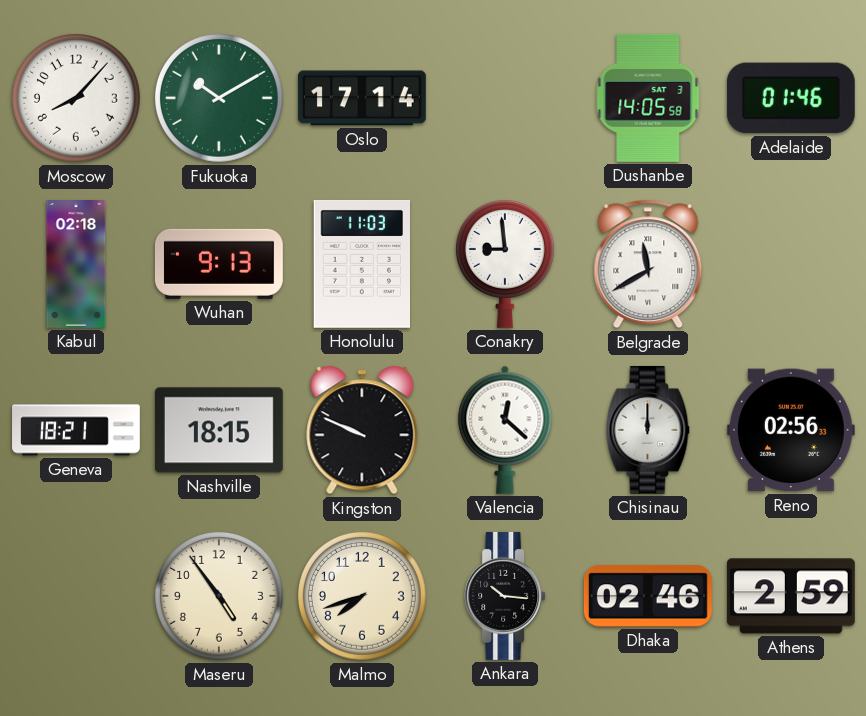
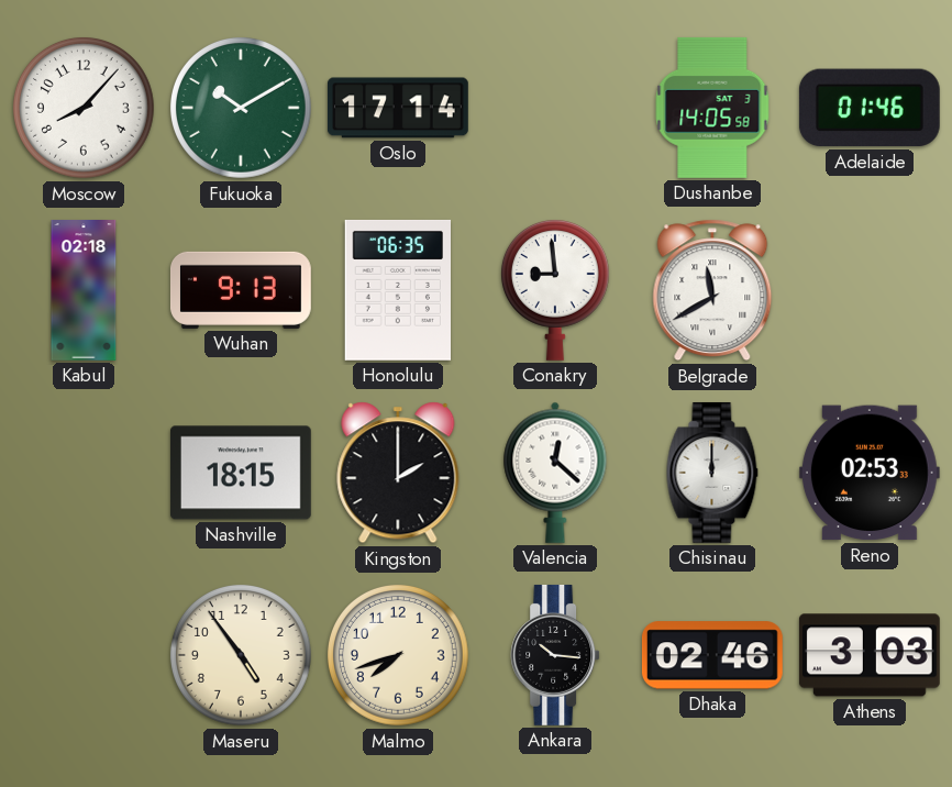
Honolulu: 11:03 -> 06:35
Geneva: 18:21 -> none
Kingston: 9:49 -> 2:00
Reno: 02:56 -> 02:53
Athens: 2:59 -> 3:03
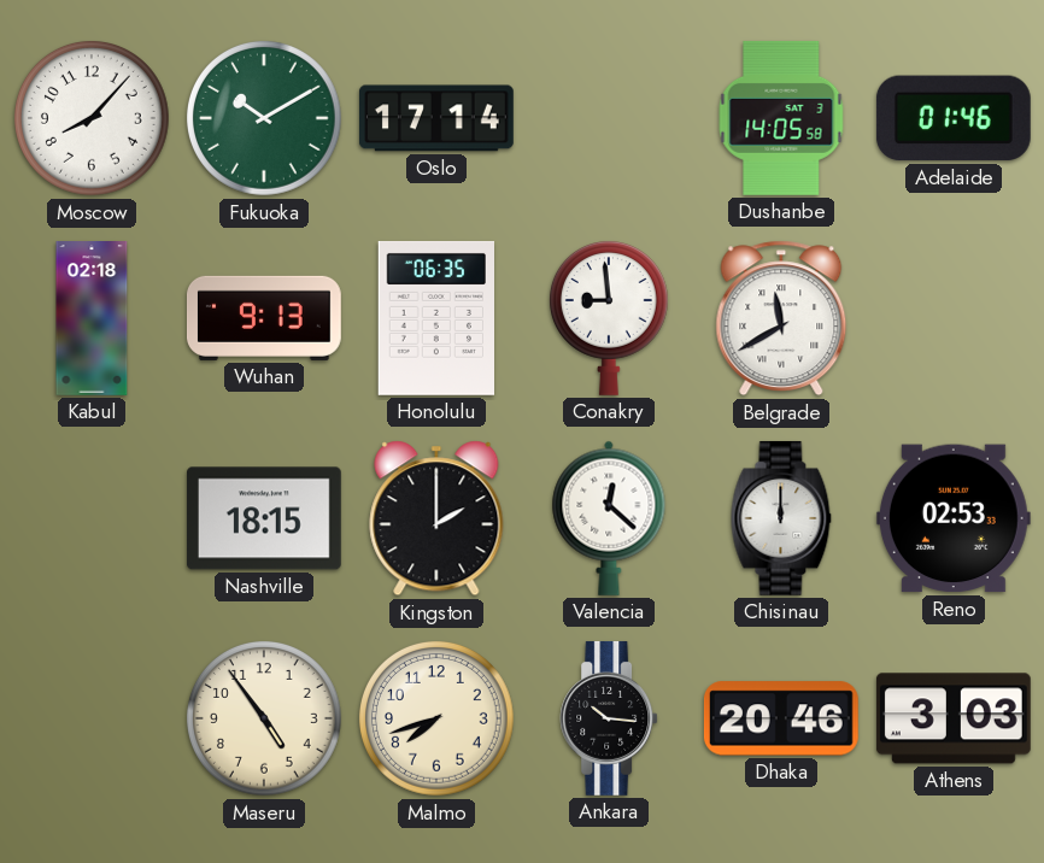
Dhaka: 02:46 -> 20:46
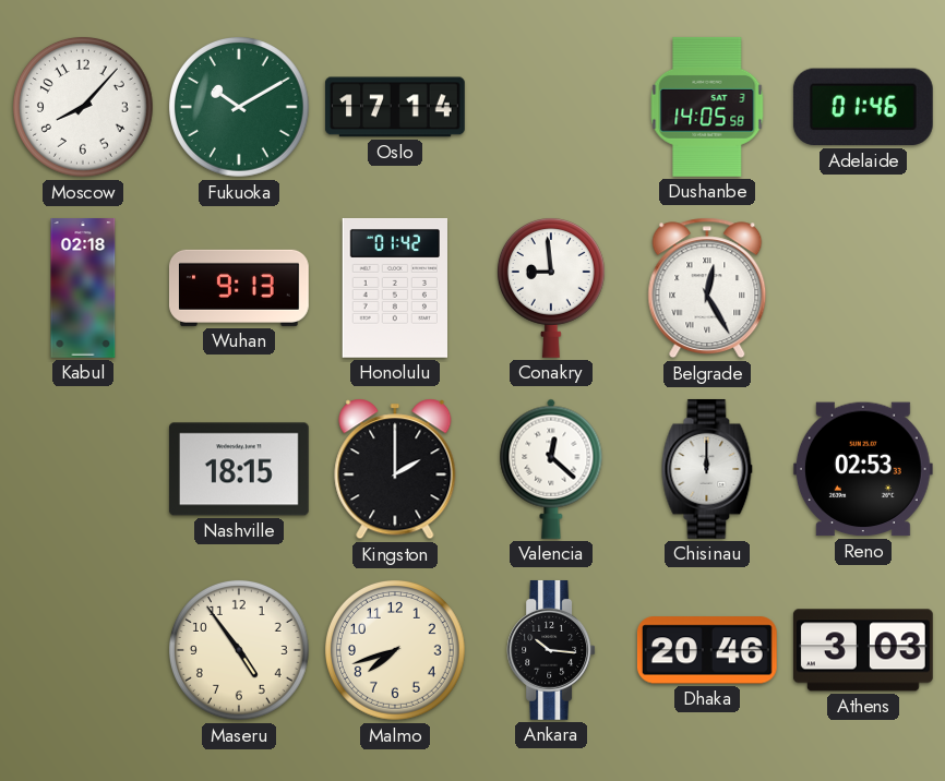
Honolulu: 06:35 -> 01:42
Belgrade: 11:40 -> 12:25
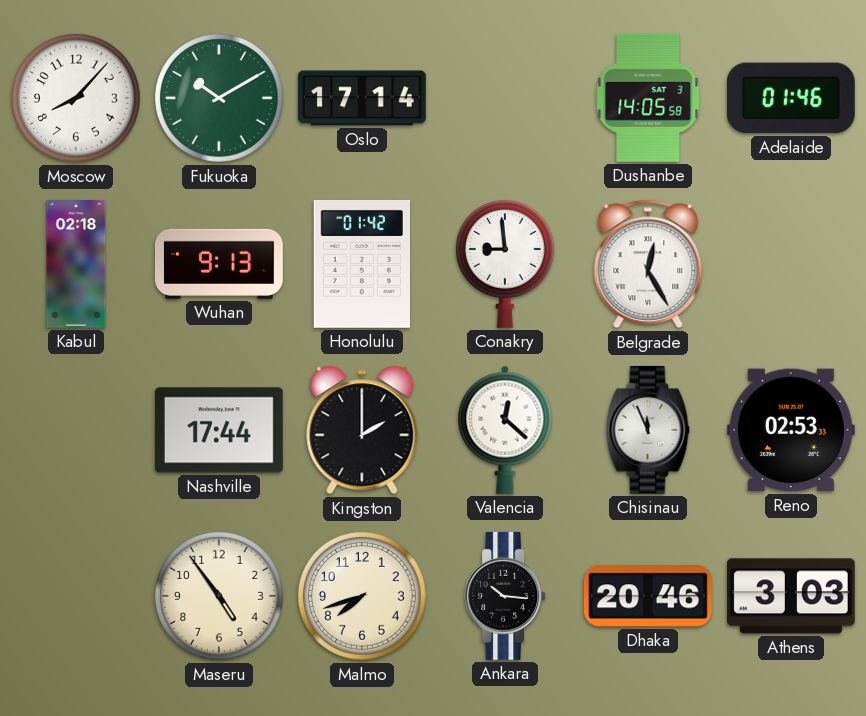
Nashville: 18:15 -> 17:44
Chisinau: 12:00 -> 11:56
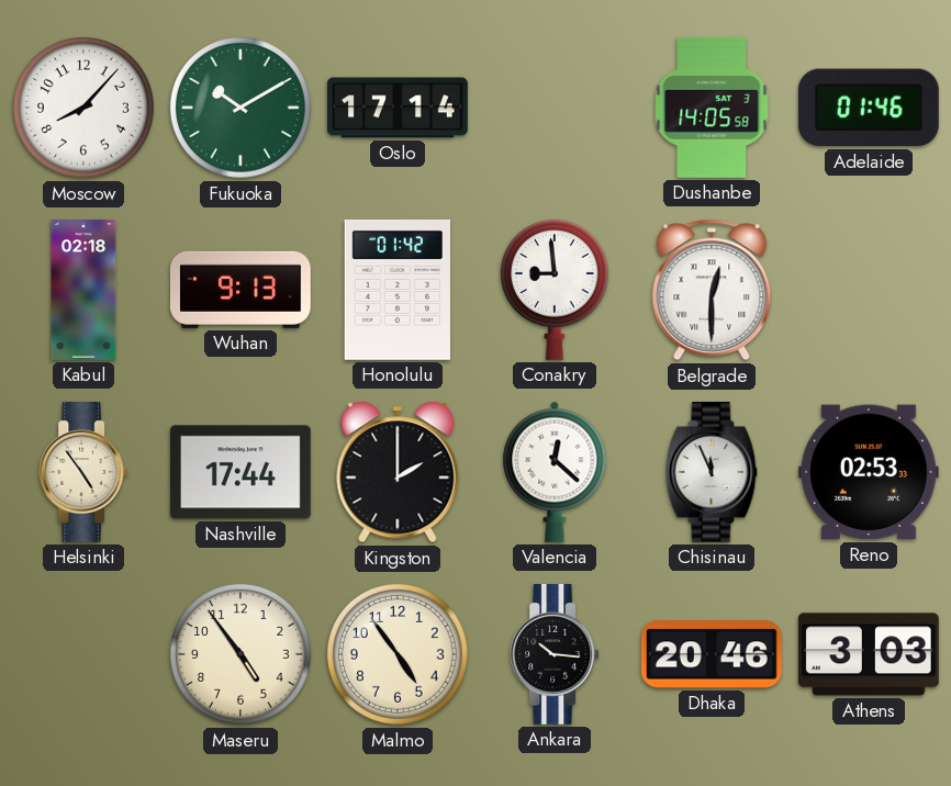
Belgrade: 12:25 -> 12:30
Helsinki: none -> 4:54
Malmo: 7:42 -> 4:54
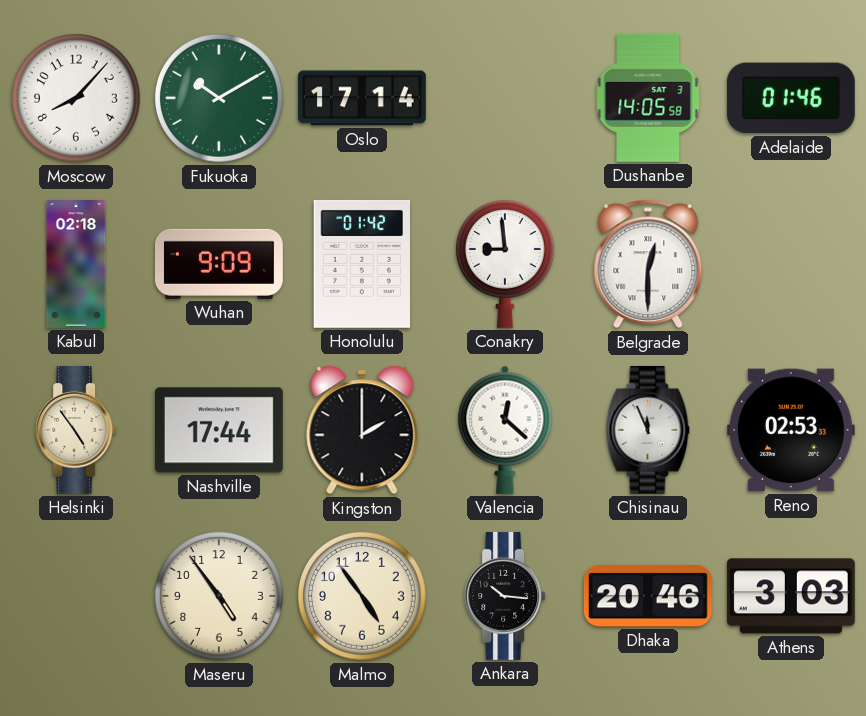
Wuhan: 9:13 -> 9:09
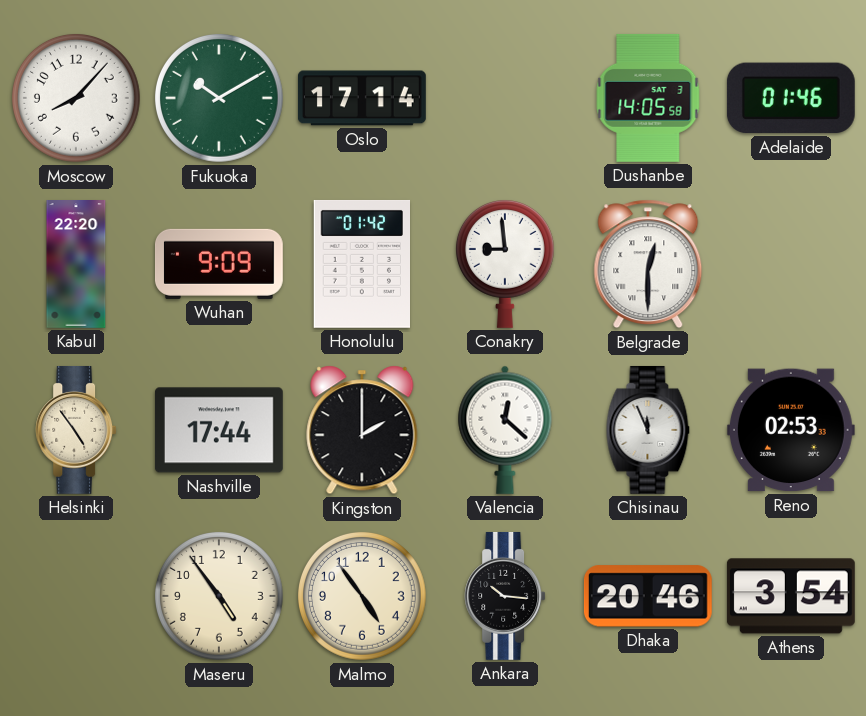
Kabul: 02:18 -> 22:20
Athens: 3:03 -> 3:54
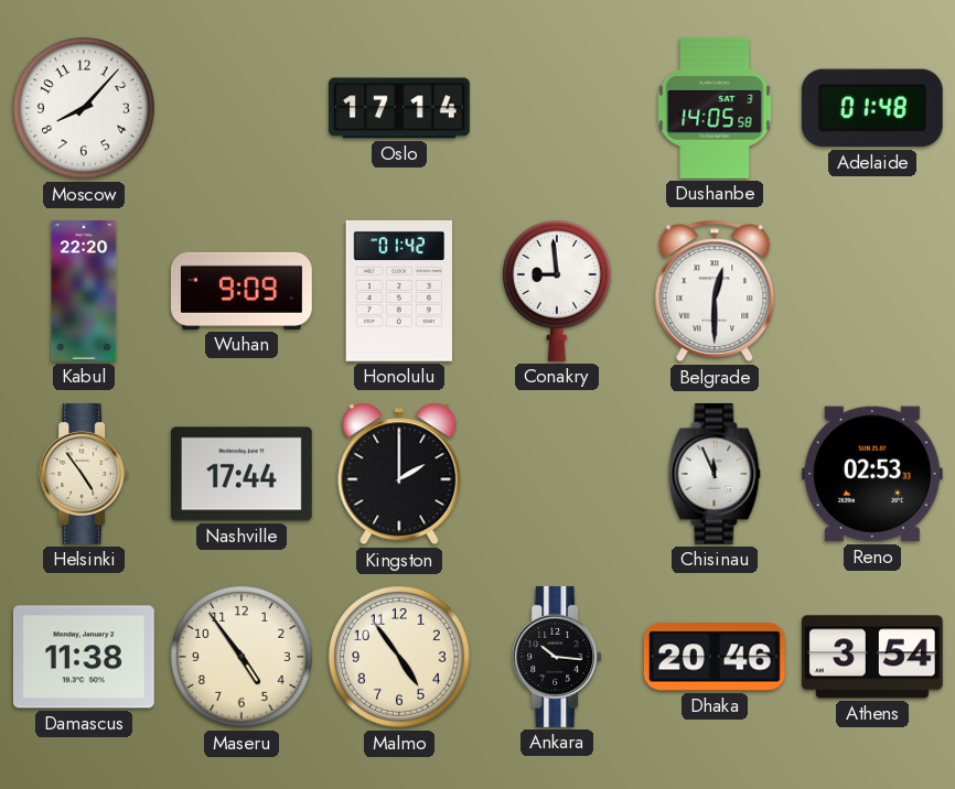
Fukuoka: 10:10 -> none
Adelaide: 01:46 -> 01:48
Valencia: 12:22 -> none
Damascus: none -> 11:38
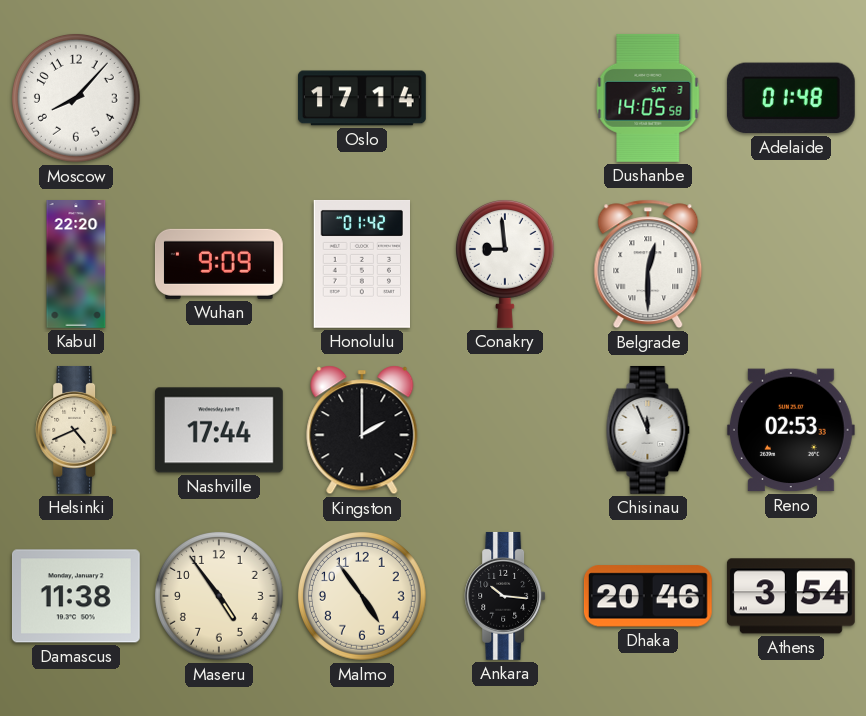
Helsinki: 4:54 -> 4:41
